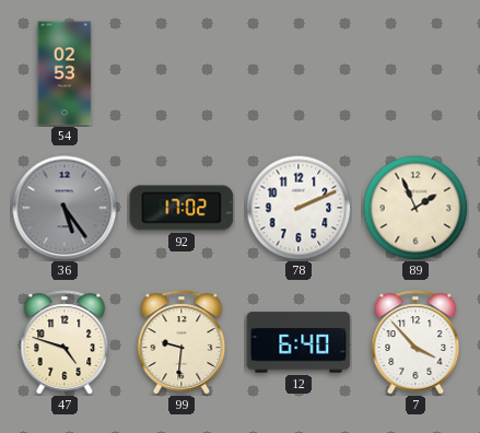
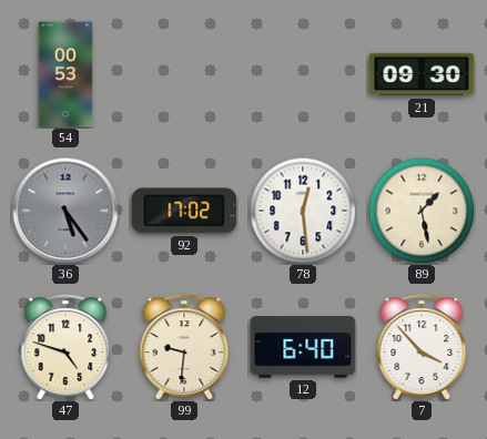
54: 02:53 -> 00:53
21: none -> 09:30
78: 2:11 -> 12:29
89: 1:56 -> 1:28
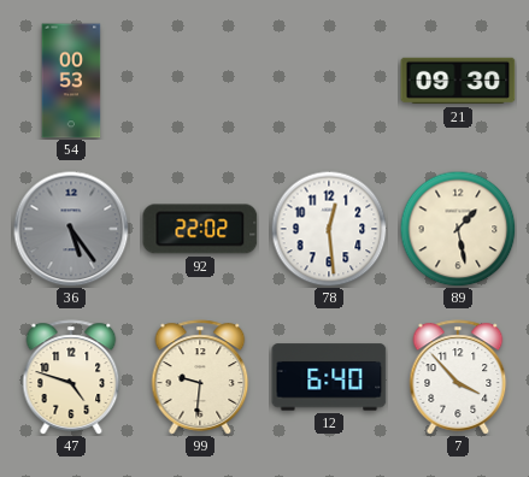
92: 17:02 -> 22:02
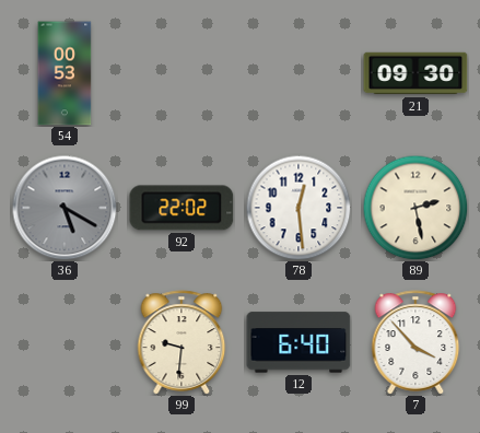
36: 5:24 -> 5:20
89: 1:28 -> 2:28
47: 4:48 -> none
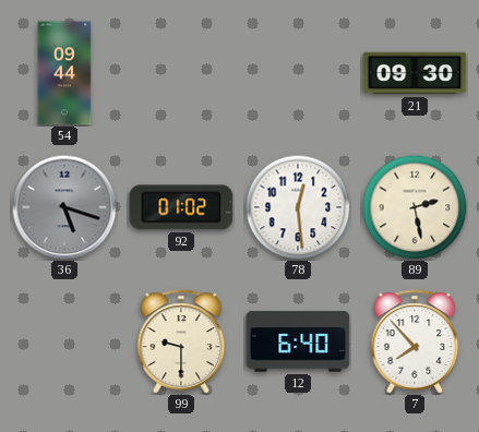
54: 00:53 -> 09:44
36: 5:20 -> 5:18
92: 22:02 -> 01:02
99: 9:31 -> 9:30
7: 3:53 -> 7:53
